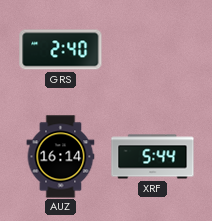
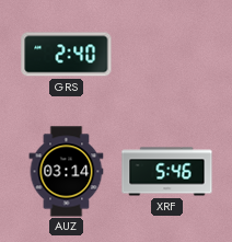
AUZ: 16:14 -> 03:14
XRF: 5:44 -> 5:46
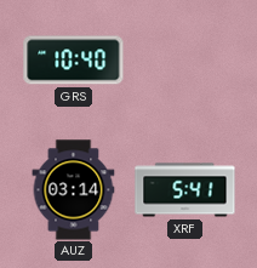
GRS: 2:40 -> 10:40
XRF: 5:46 -> 5:41
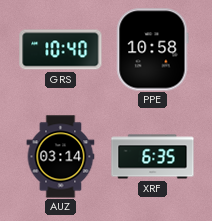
PPE: none -> 10:58
XRF: 5:41 -> 6:35
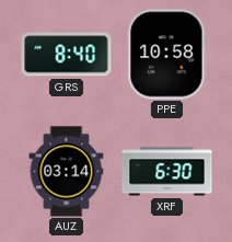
GRS: 10:40 -> 8:40
XRF: 6:35 -> 6:30
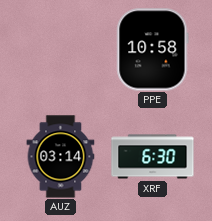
GRS: 8:40 -> none
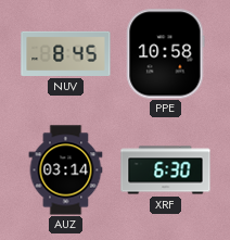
NUV: none -> 8:45
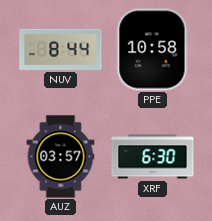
NUV: 8:45 -> 8:44
AUZ: 03:14 -> 03:57
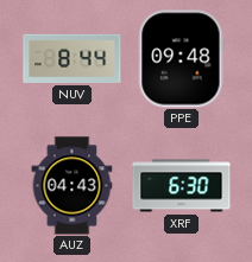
PPE: 10:58 -> 09:48
AUZ: 03:57 -> 04:43
